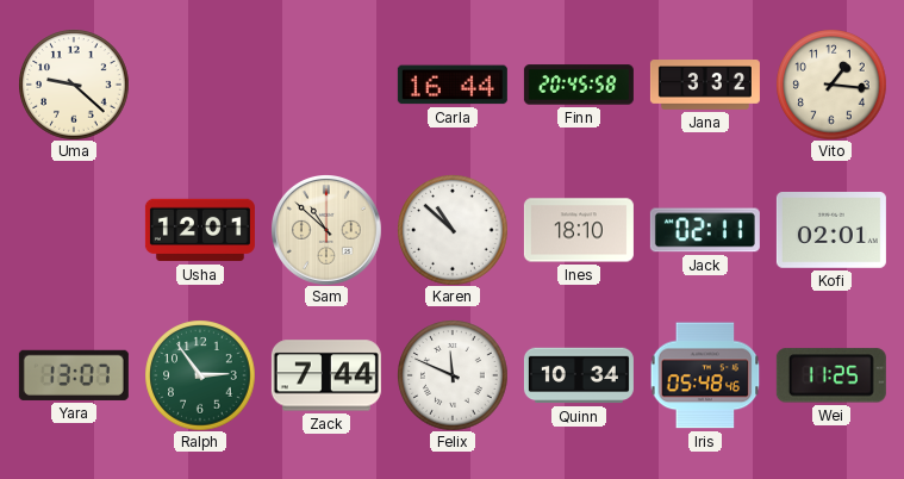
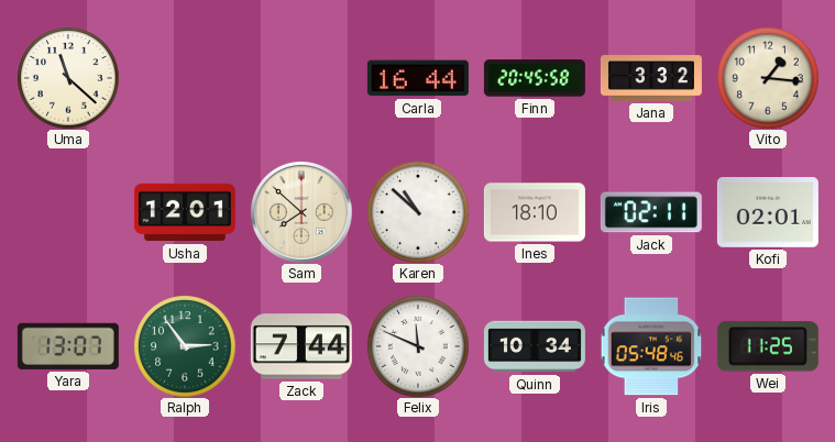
Uma: 9:22 -> 11:22
Sam: 10:52 -> 7:52
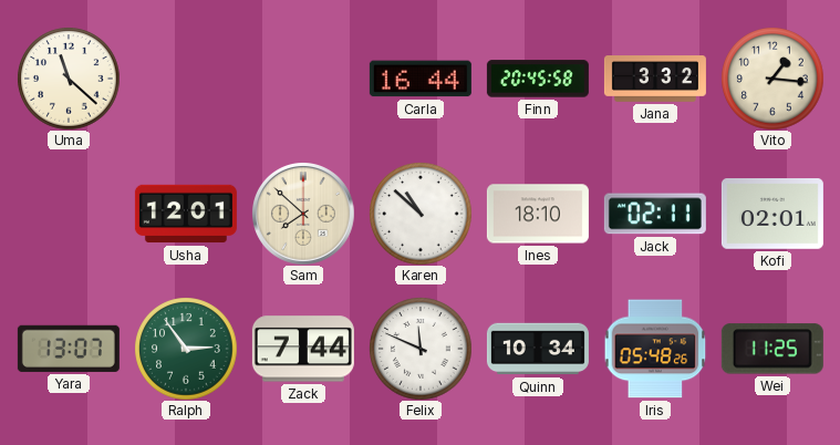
Iris: 05:48:46 -> 05:48:26
